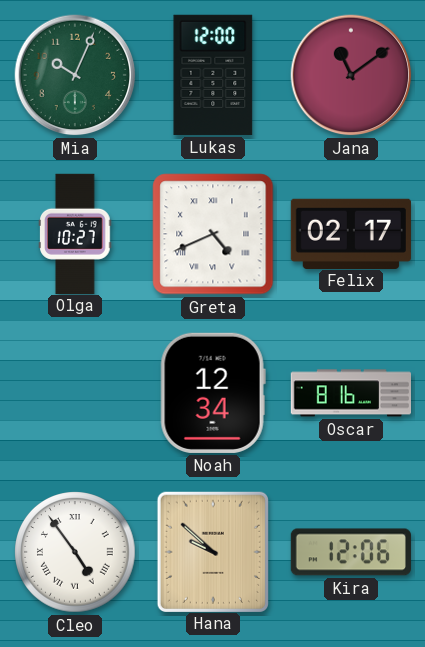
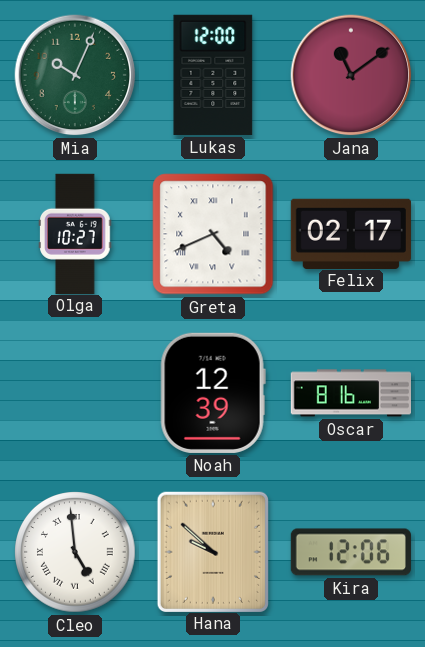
Noah: 12:34 -> 12:39
Cleo: 4:54 -> 4:59
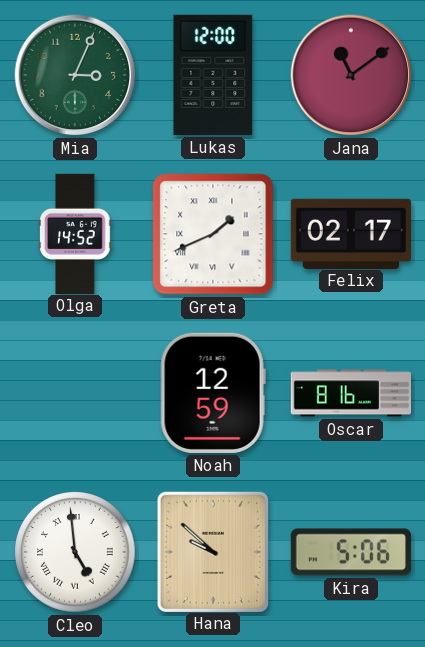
Mia: 10:04 -> 3:04
Olga: 10:27 -> 14:52
Greta: 4:41 -> 1:41
Noah: 12:39 -> 12:59
Kira: 12:06 -> 5:06
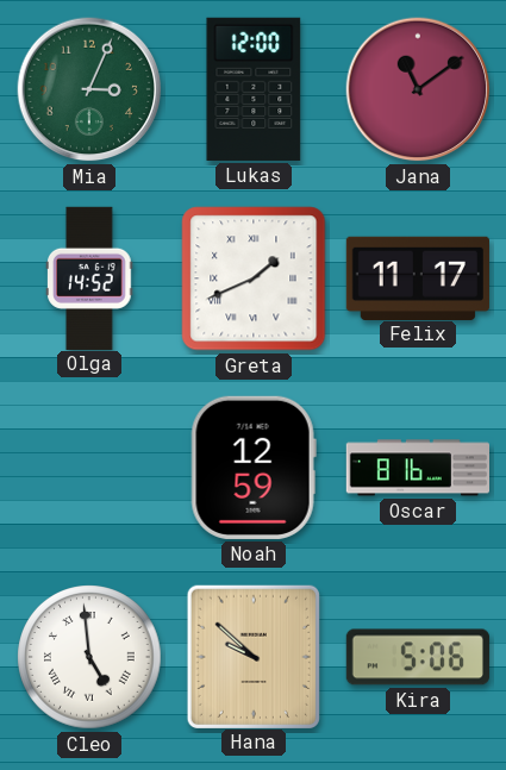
Felix: 02:17 -> 11:17
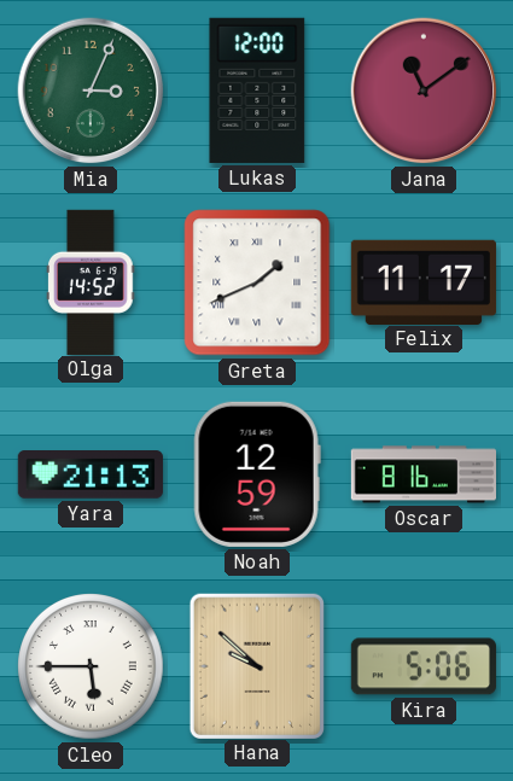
Yara: none -> 21:13
Cleo: 4:59 -> 5:45
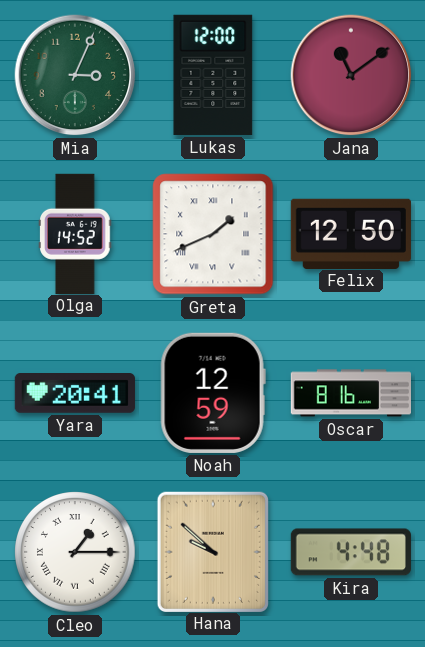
Felix: 11:17 -> 12:50
Yara: 21:13 -> 20:41
Cleo: 5:45 -> 1:15
Kira: 5:06 -> 4:48
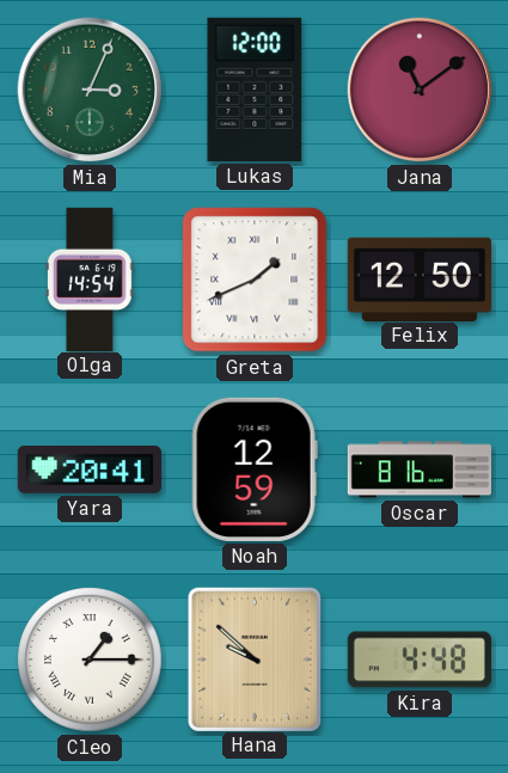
Olga: 14:52 -> 14:54
